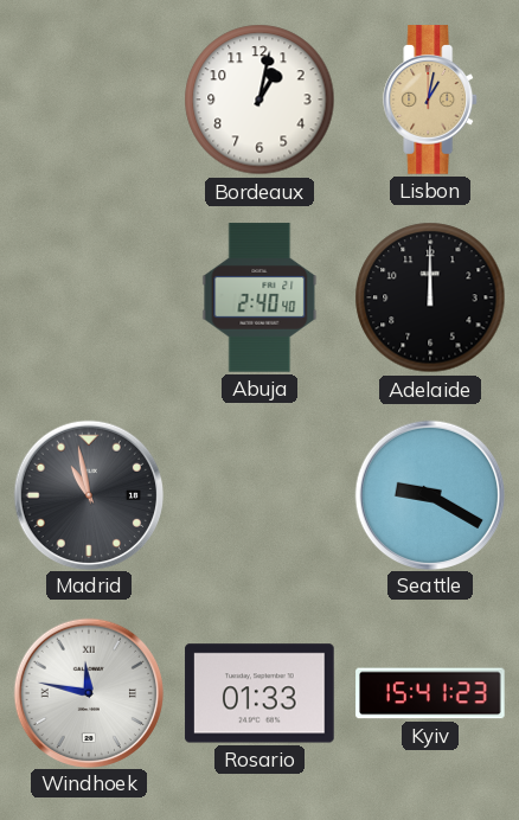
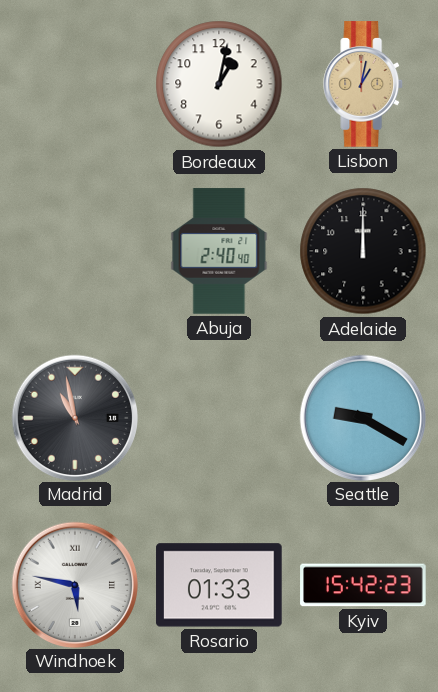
Windhoek: 11:47 -> 5:47
Kyiv: 15:41 -> 15:42
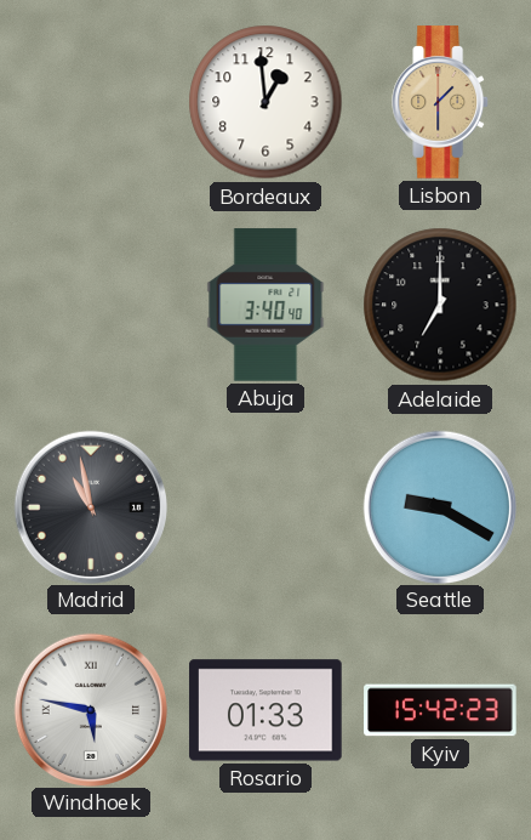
Bordeaux: 1:02 -> 12:59
Lisbon: 1:02 -> 1:30
Abuja: 2:40 -> 3:40
Adelaide: 12:00 -> 7:00
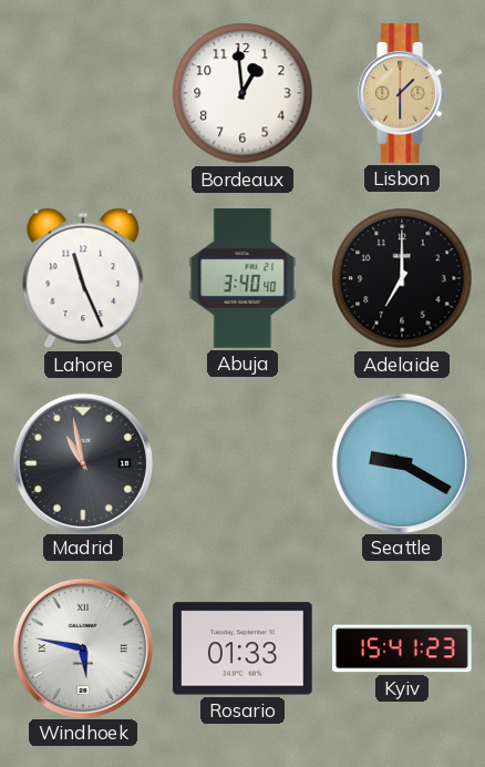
Lahore: none -> 11:26
Kyiv: 15:42 -> 15:41
